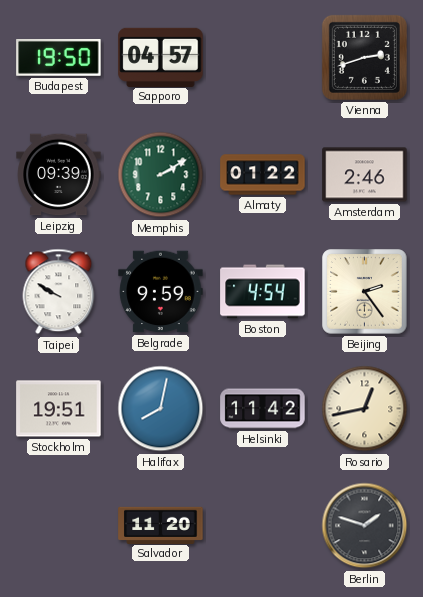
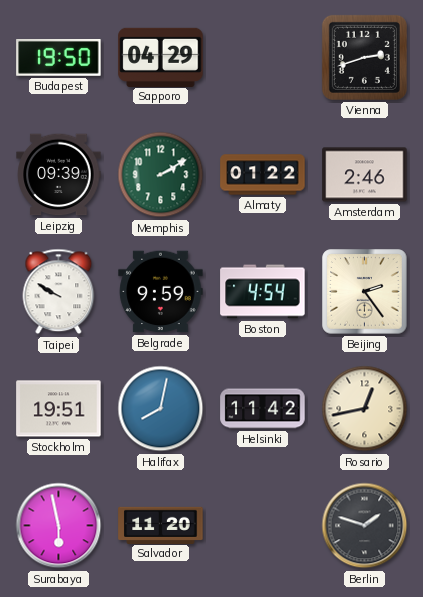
Sapporo: 04:57 -> 04:29
Surabaya: none -> 5:58
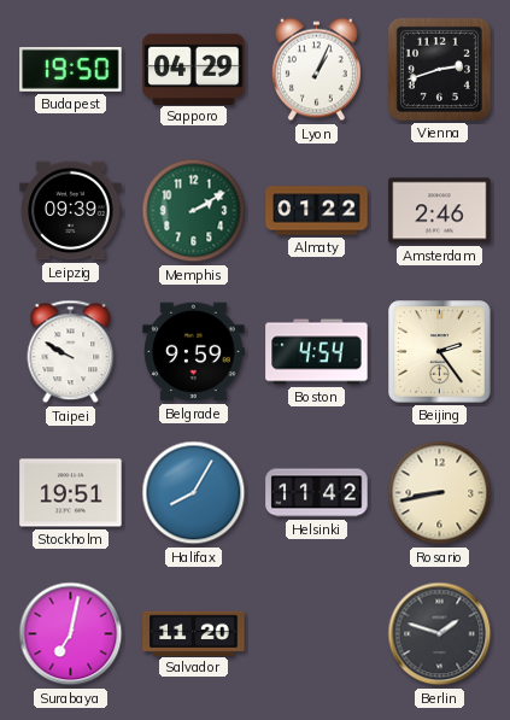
Lyon: none -> 1:04
Halifax: 8:02 -> 8:05
Rosario: 12:43 -> 8:43
Surabaya: 5:58 -> 7:02
